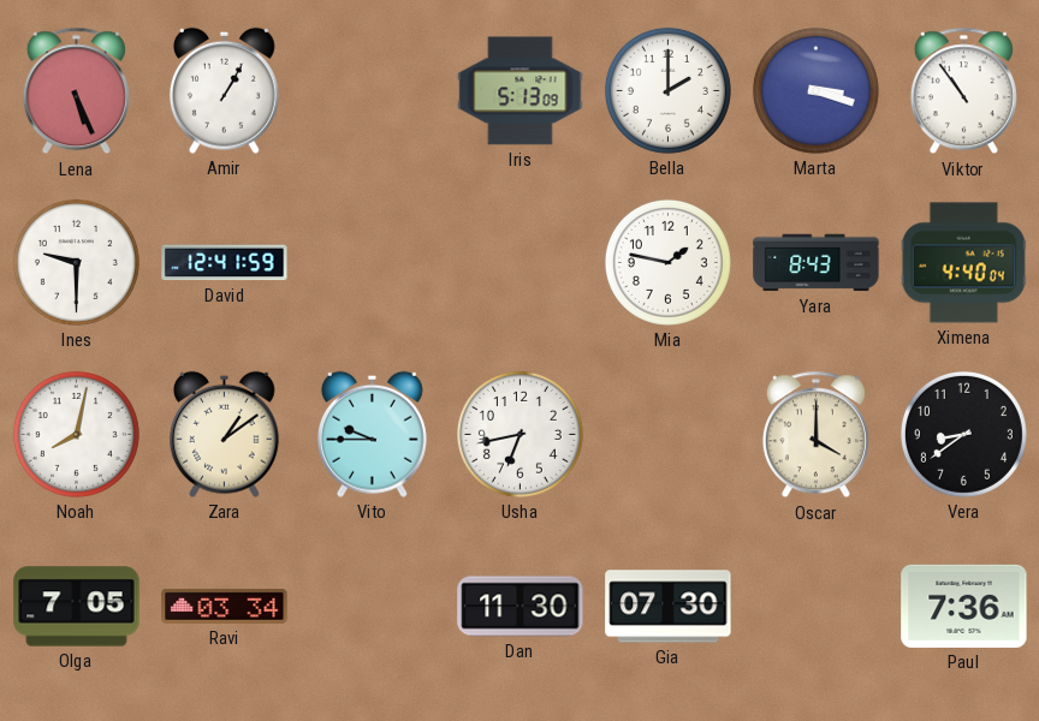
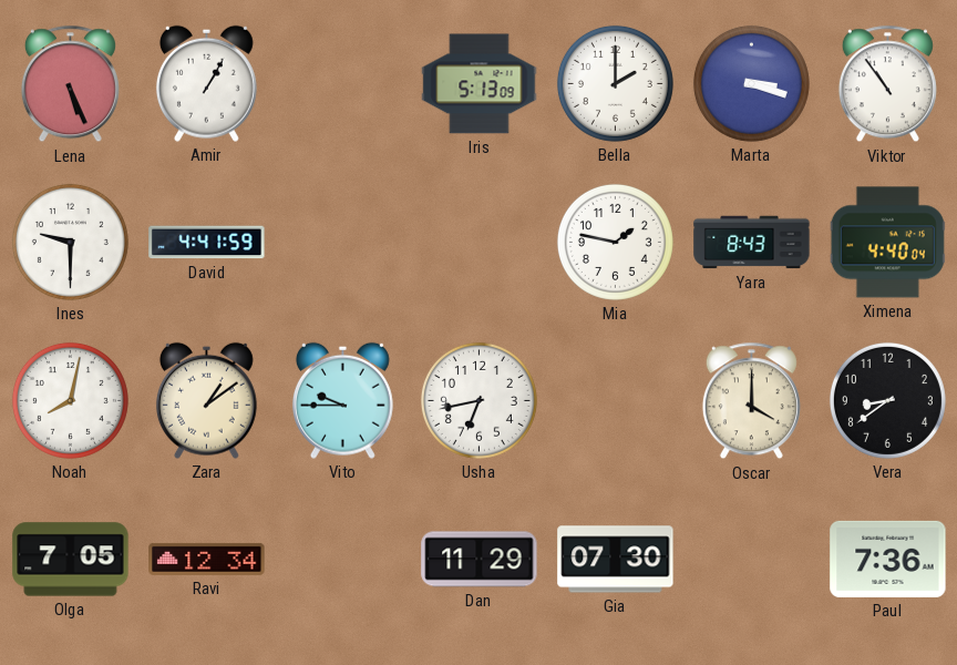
David: 12:41 -> 4:41
Ravi: 03:34 -> 12:34
Dan: 11:30 -> 11:29
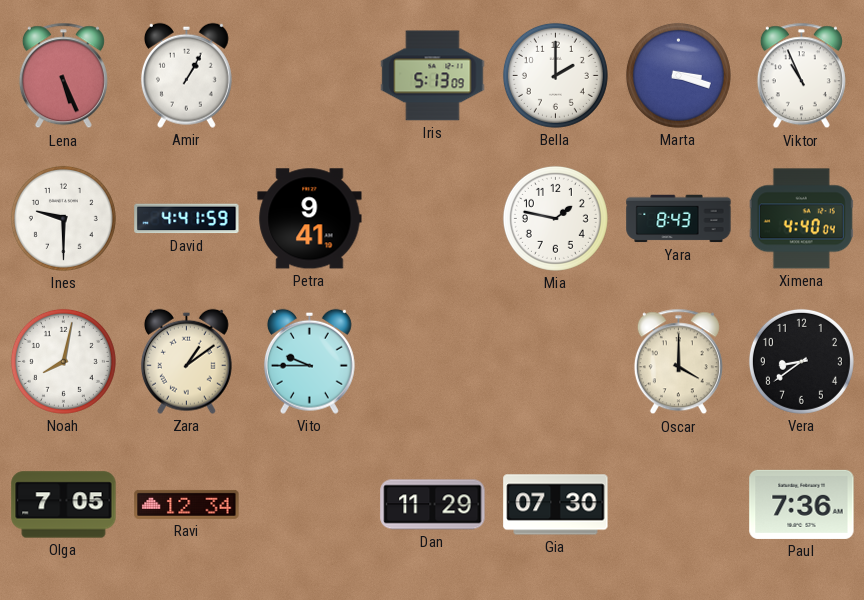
Viktor: 10:54 -> 10:56
Petra: none -> 9:41
Usha: 6:43 -> none
